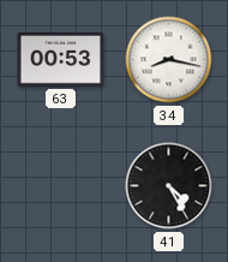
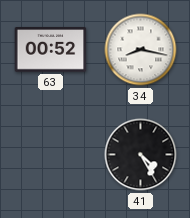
63: 00:53 -> 00:52
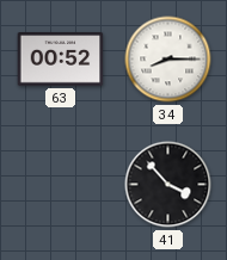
34: 8:17 -> 8:15
41: 4:25 -> 3:53
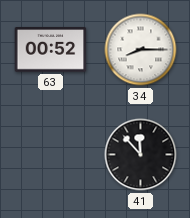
41: 3:53 -> 11:53
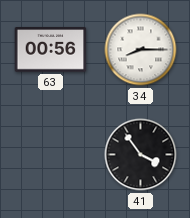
63: 00:52 -> 00:56
41: 11:53 -> 3:54
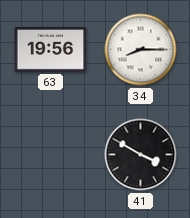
63: 00:56 -> 19:56
41: 3:54 -> 3:50
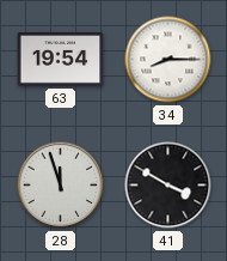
63: 19:56 -> 19:54
28: none -> 11:57
